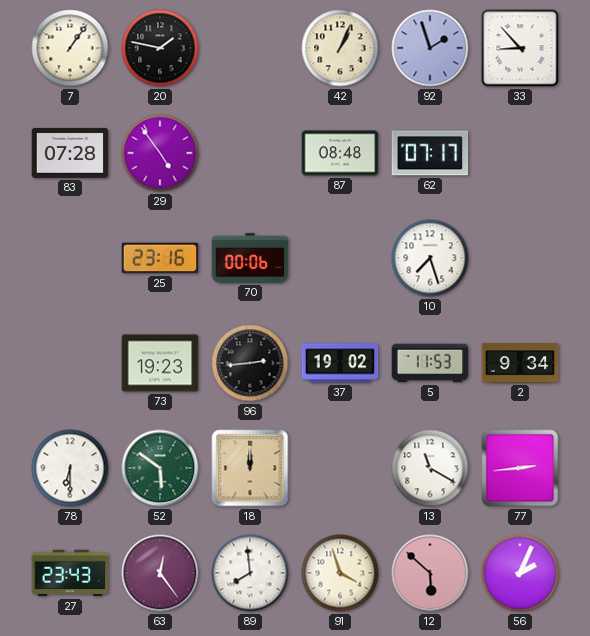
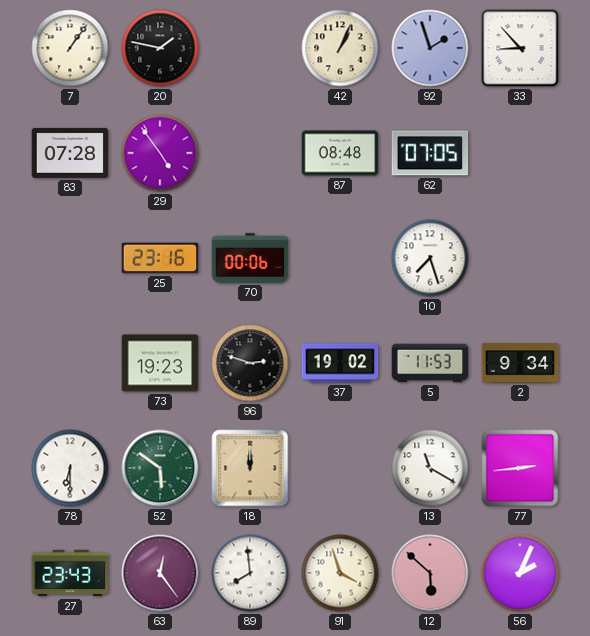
62: 07:17 -> 07:05
96: 2:44 -> 2:48
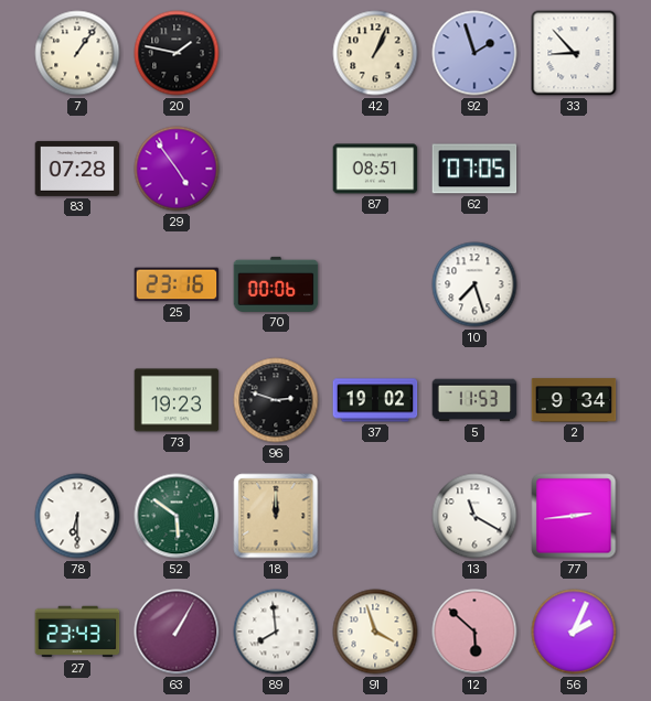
87: 08:48 -> 08:51
63: 12:24 -> 1:05
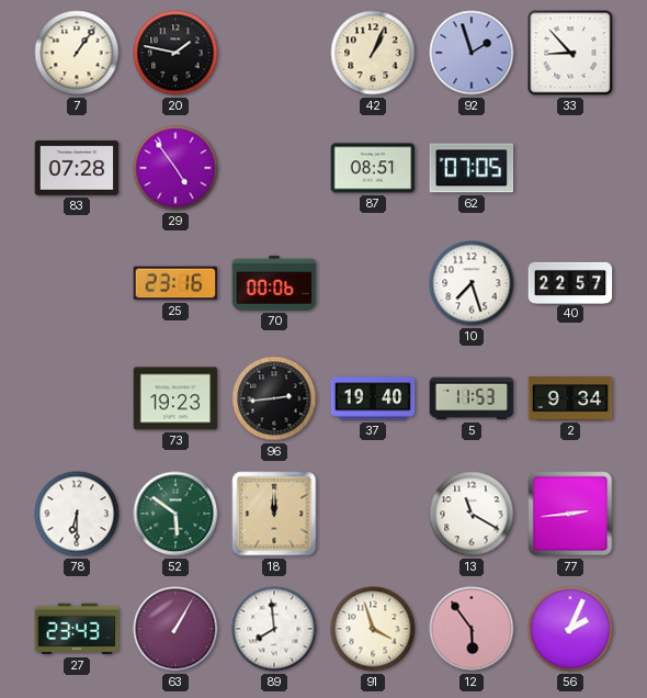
40: none -> 22:57
96: 2:48 -> 2:44
37: 19:02 -> 19:40
12: 5:52 -> 5:54
